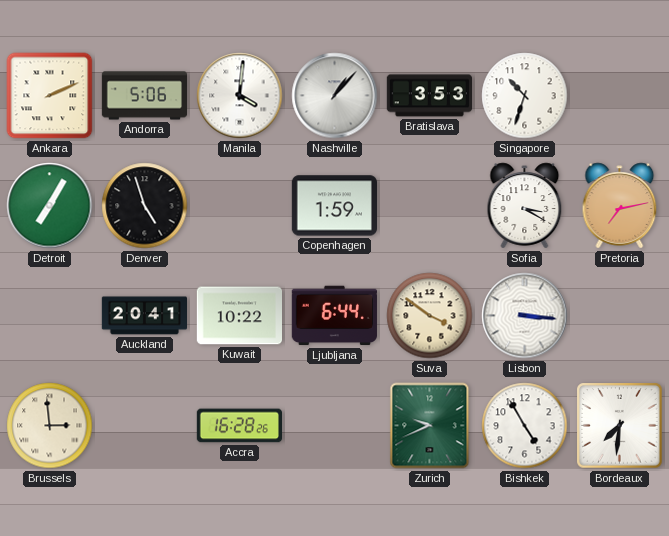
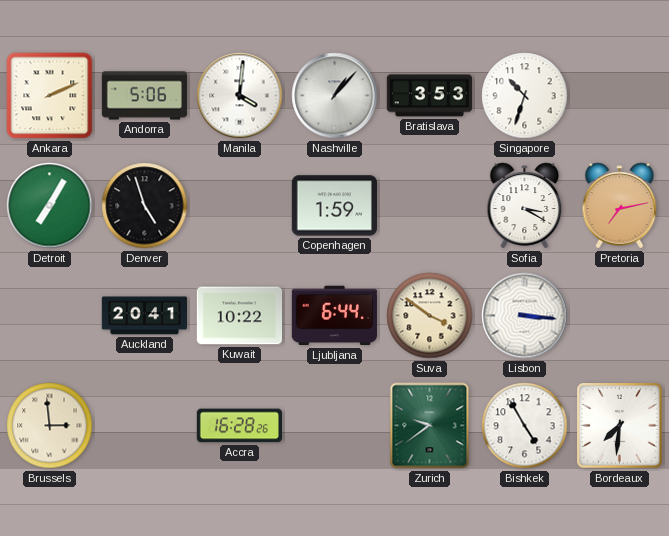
Zurich: 9:41 -> 9:39
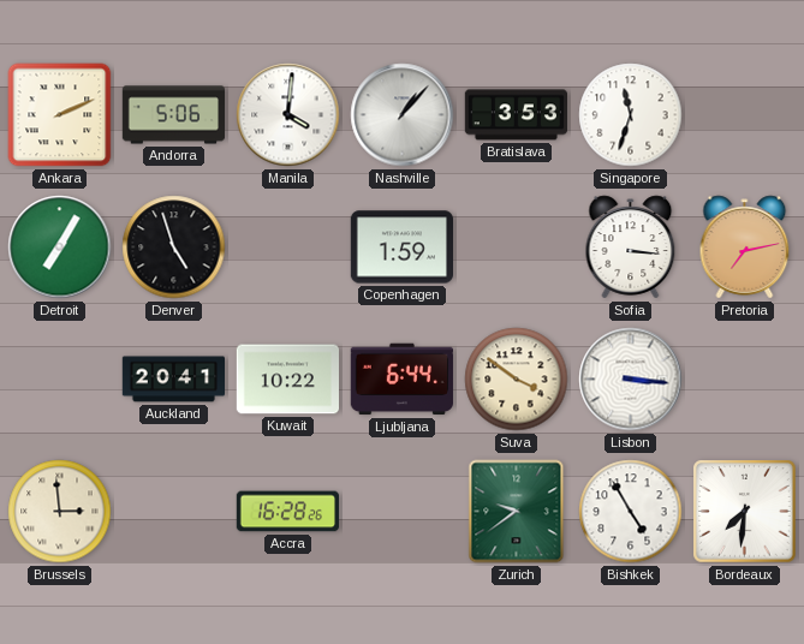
Singapore: 10:33 -> 11:33
Sofia: 3:20 -> 3:16
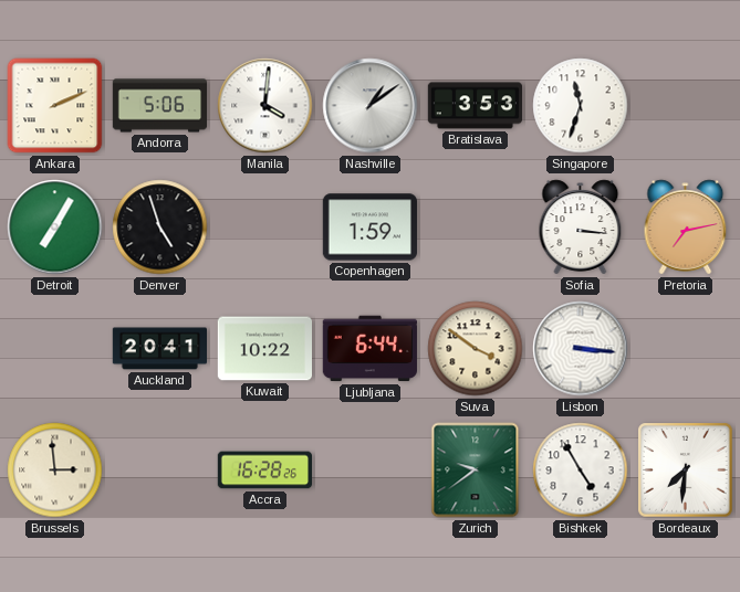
Nashville: 1:07 -> 1:09
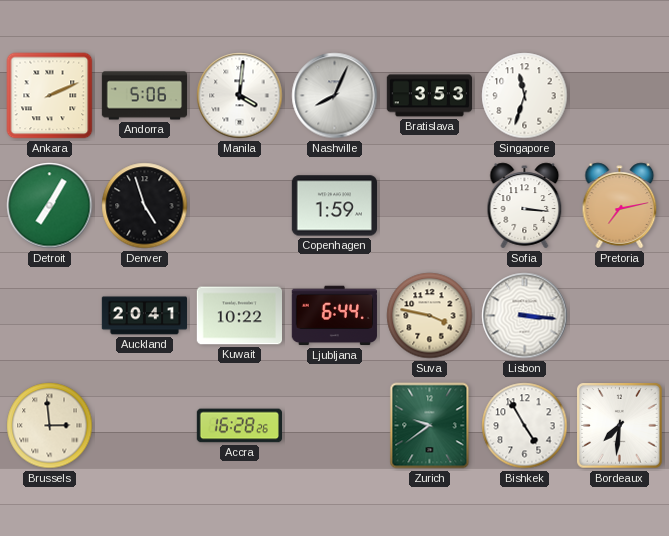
Nashville: 1:09 -> 8:04
Suva: 3:51 -> 3:47
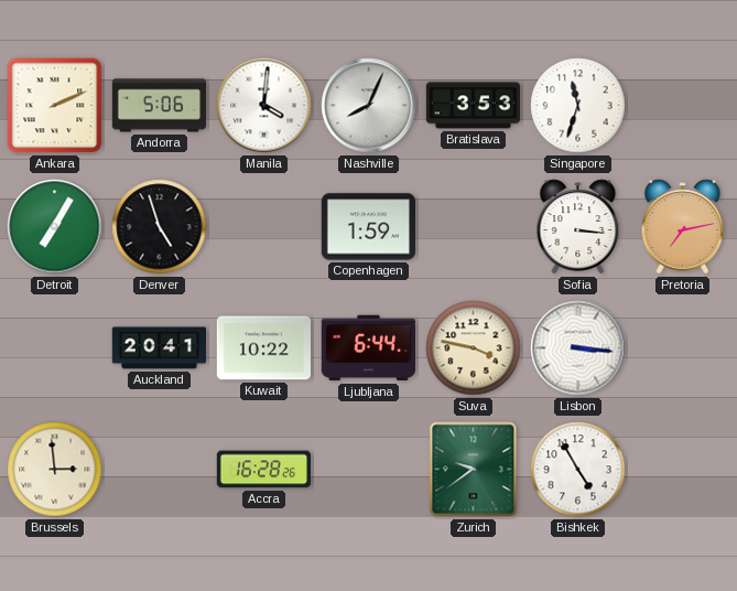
Bordeaux: 7:31 -> none
